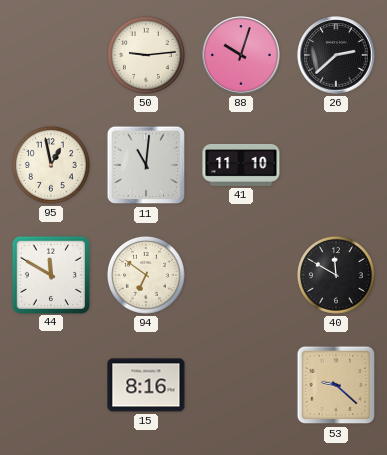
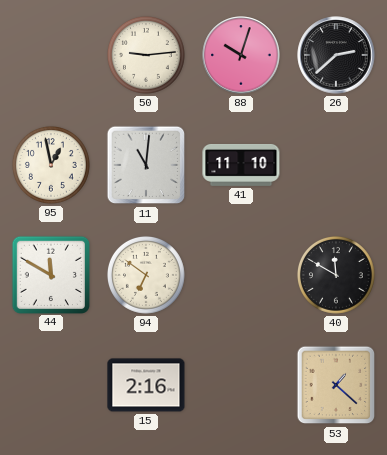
15: 8:16 -> 2:16
53: 9:22 -> 1:22
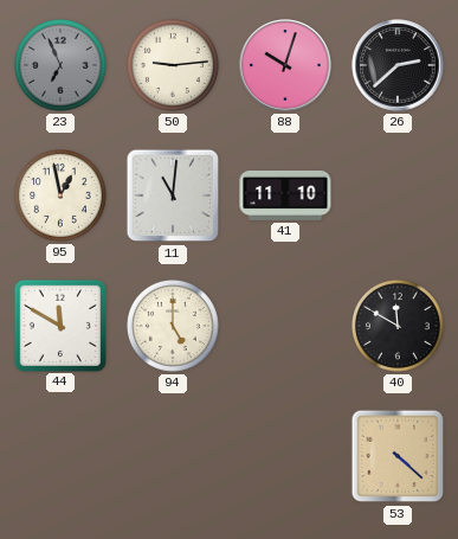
23: none -> 6:56
94: 6:51 -> 5:00
15: 2:16 -> none
53: 1:22 -> 4:22
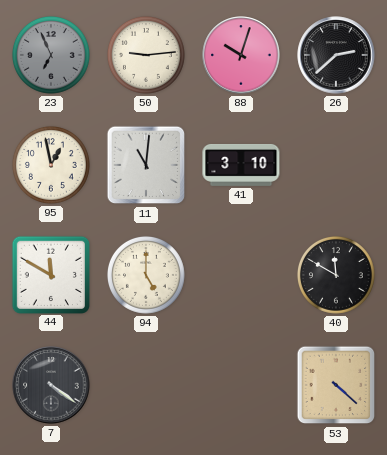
41: 11:10 -> 3:10
7: none -> 4:21
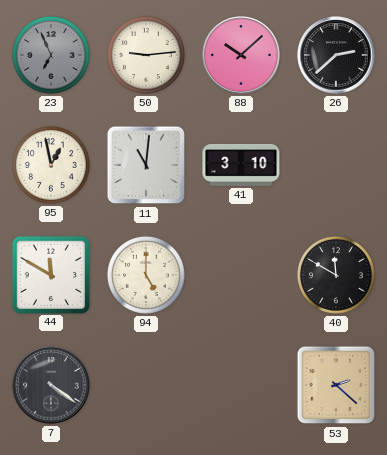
88: 10:03 -> 10:08
53: 4:22 -> 2:22
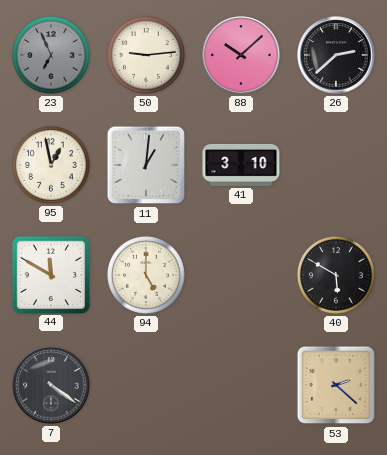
11: 11:01 -> 1:01
40: 11:50 -> 5:50
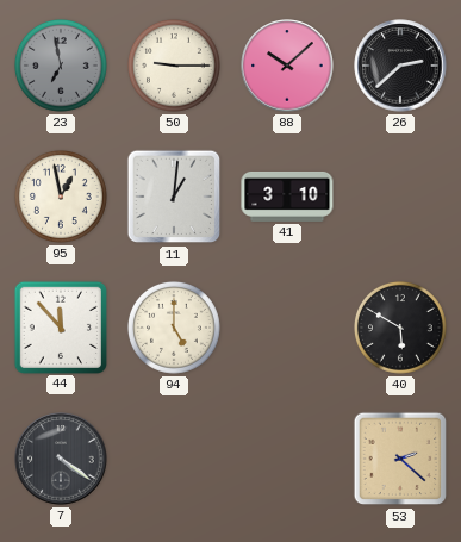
23: 6:56 -> 6:58
50: 9:14 -> 9:15
44: 11:50 -> 11:53
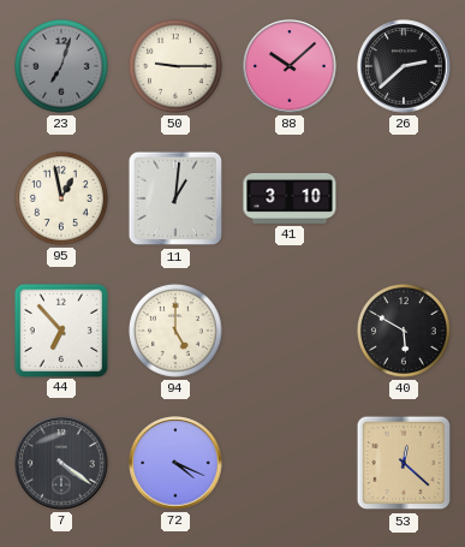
23: 6:58 -> 7:03
44: 11:53 -> 6:53
72: none -> 4:19
53: 2:22 -> 12:22
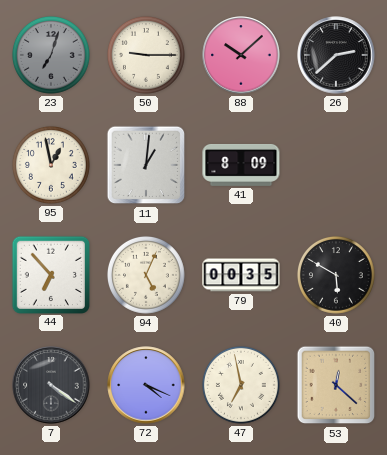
41: 3:10 -> 8:09
94: 5:00 -> 5:04
79: none -> 00:35
47: none -> 6:58
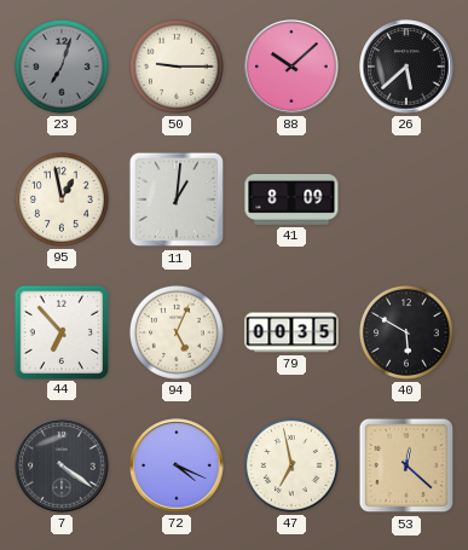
26: 2:38 -> 5:38
